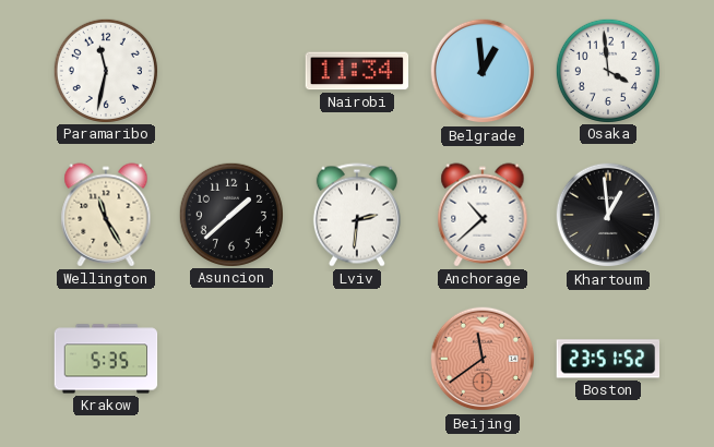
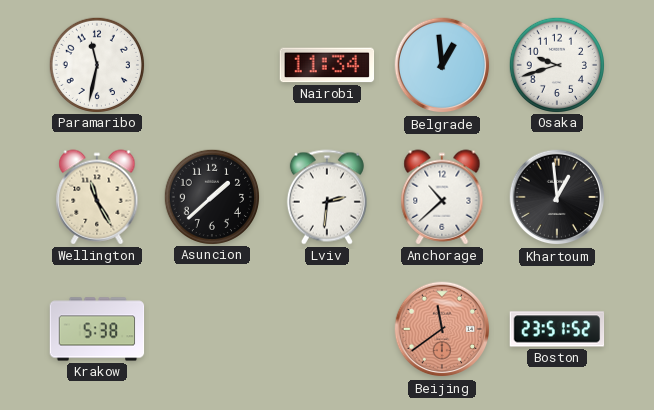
Osaka: 3:59 -> 9:42
Krakow: 5:35 -> 5:38
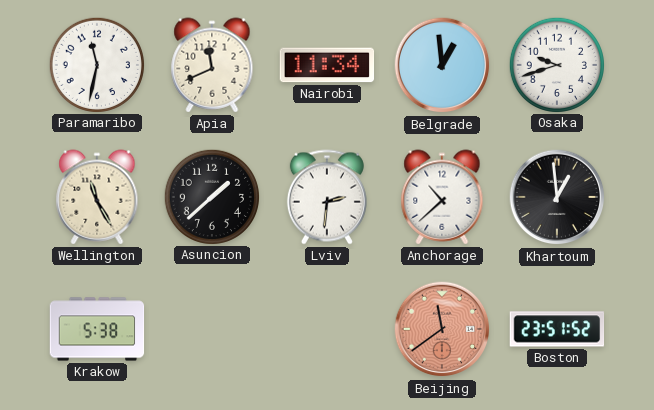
Apia: none -> 11:41
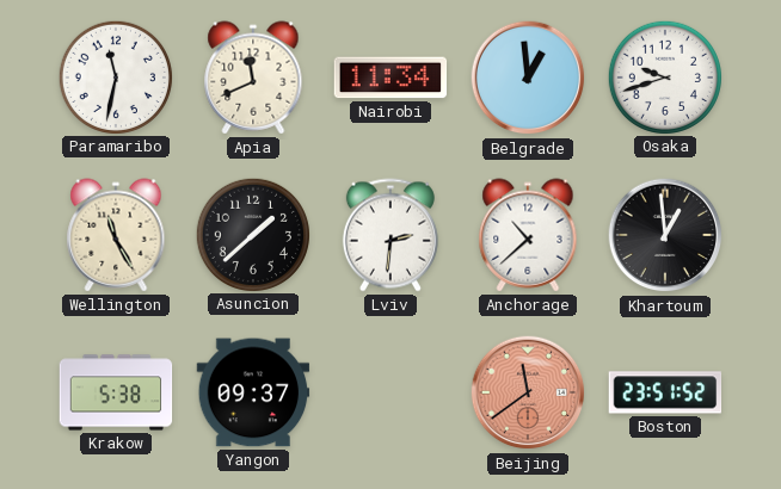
Yangon: none -> 09:37
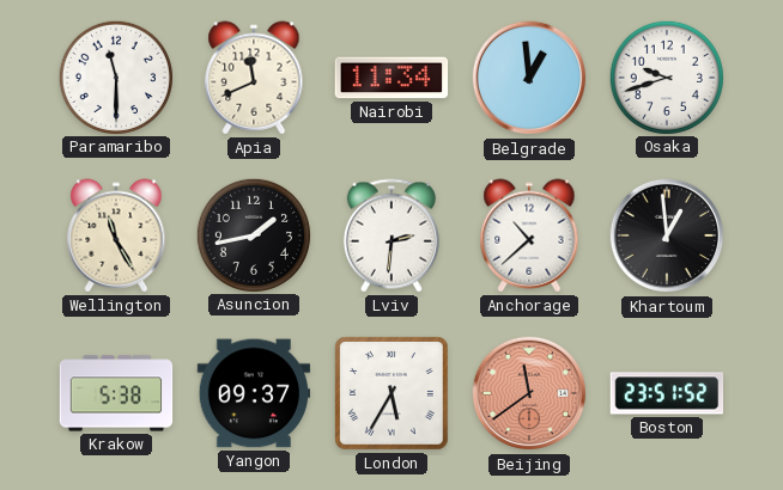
Paramaribo: 11:32 -> 11:30
Asuncion: 1:38 -> 1:43
London: none -> 5:35
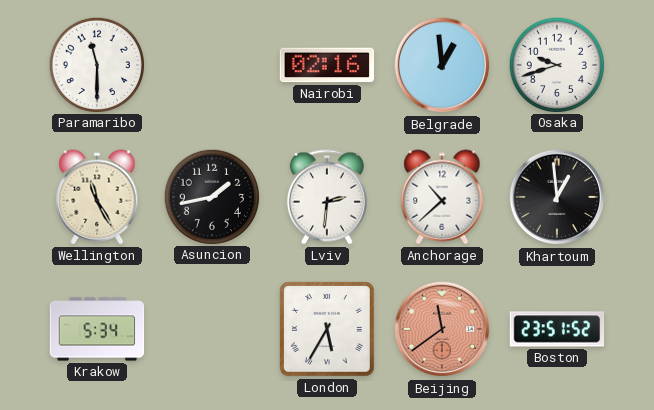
Apia: 11:41 -> none
Nairobi: 11:34 -> 02:16
Krakow: 5:38 -> 5:34
Yangon: 09:37 -> none
